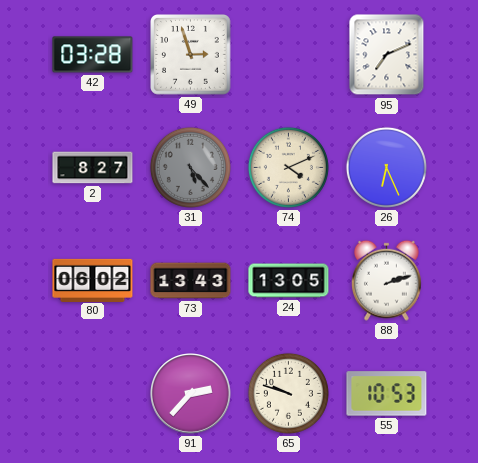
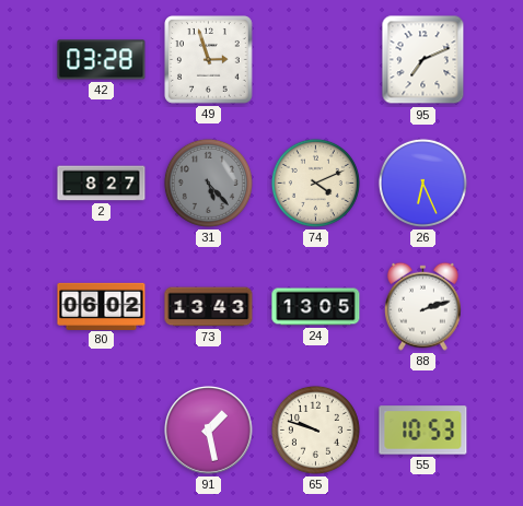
91: 2:37 -> 1:28
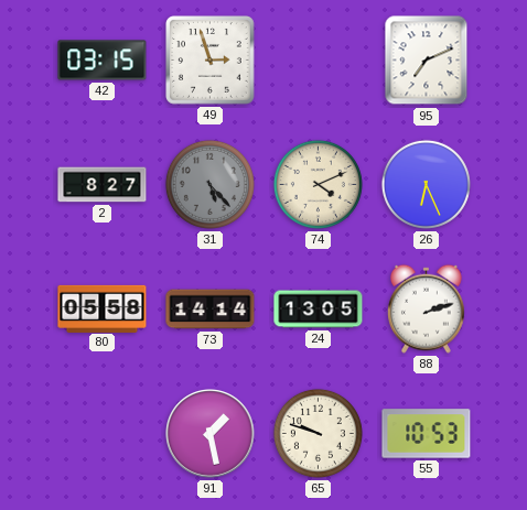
42: 03:28 -> 03:15
80: 06:02 -> 05:58
73: 13:43 -> 14:14
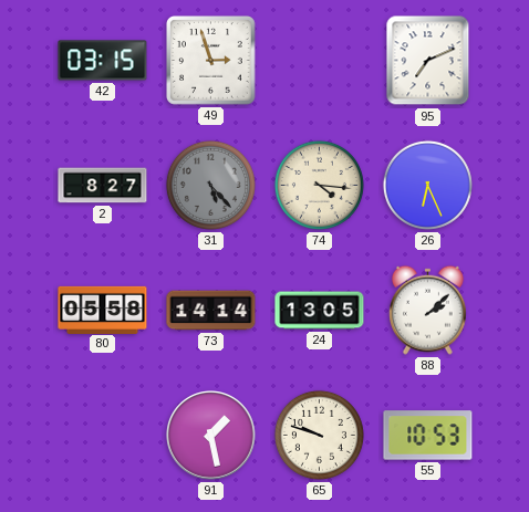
74: 4:11 -> 4:16
88: 2:12 -> 2:08
